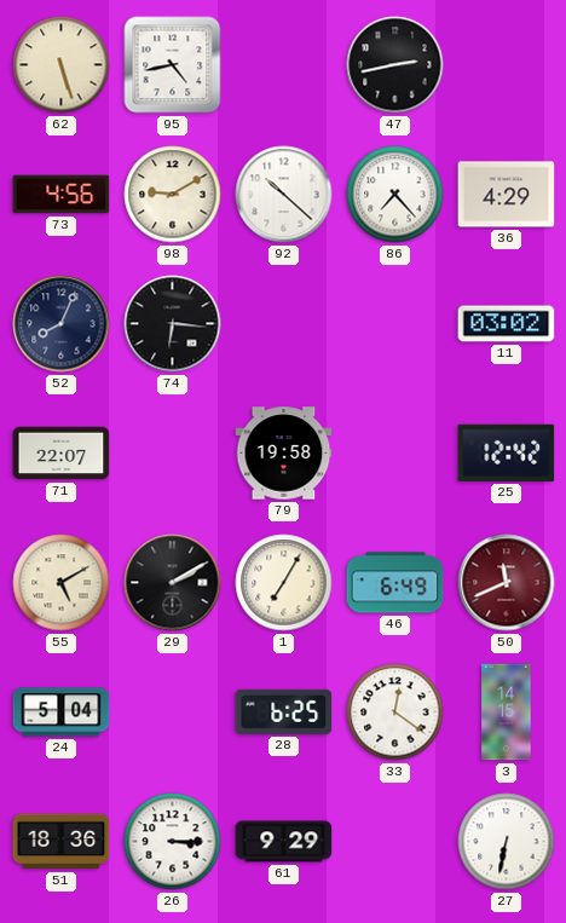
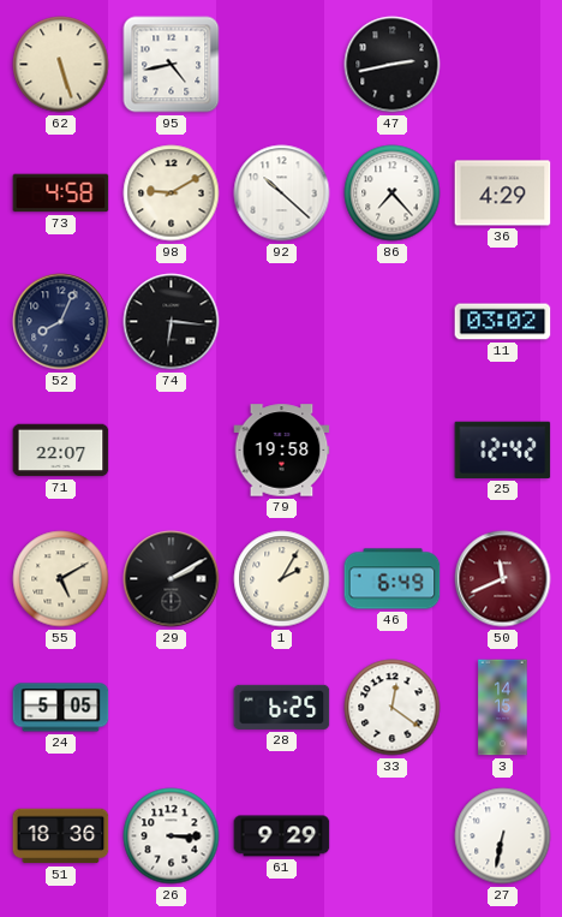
73: 4:56 -> 4:58
1: 7:05 -> 2:05
24: 5:04 -> 5:05
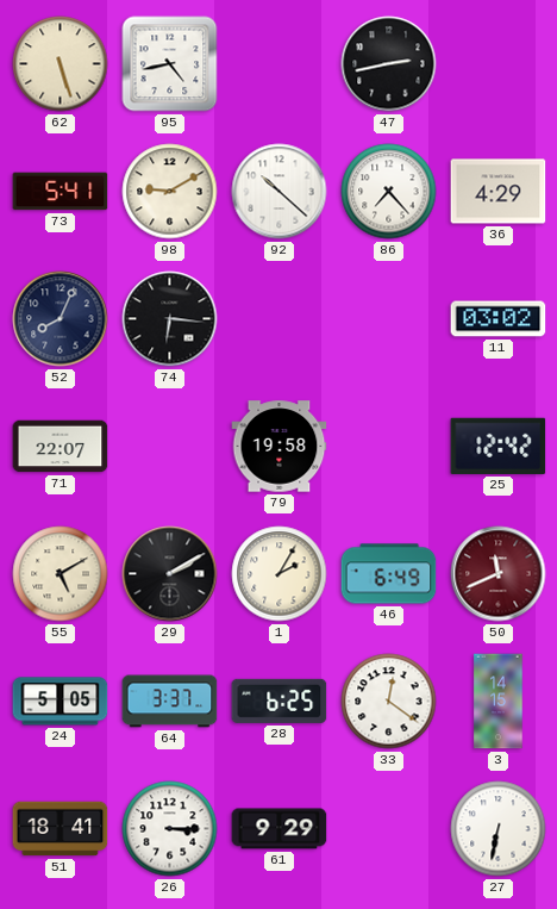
73: 4:58 -> 5:41
64: none -> 3:37
51: 18:36 -> 18:41
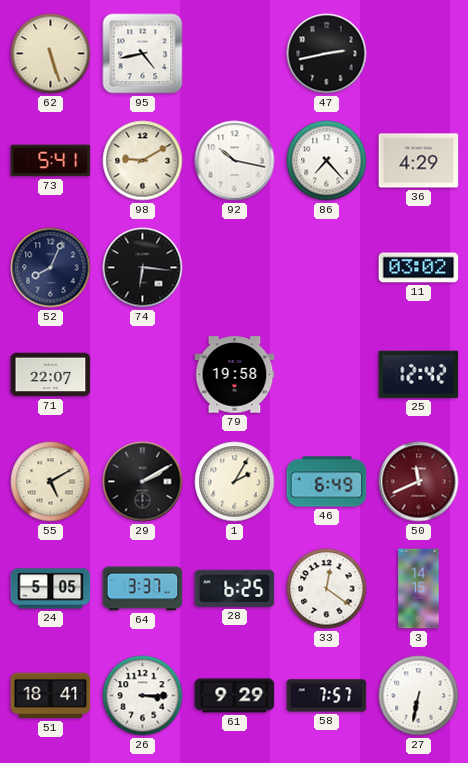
92: 10:22 -> 10:17
58: none -> 7:57
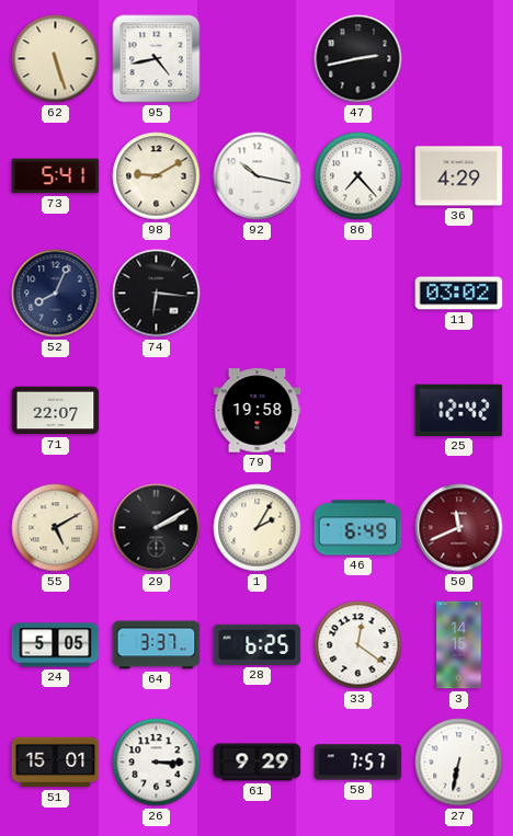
51: 18:41 -> 15:01
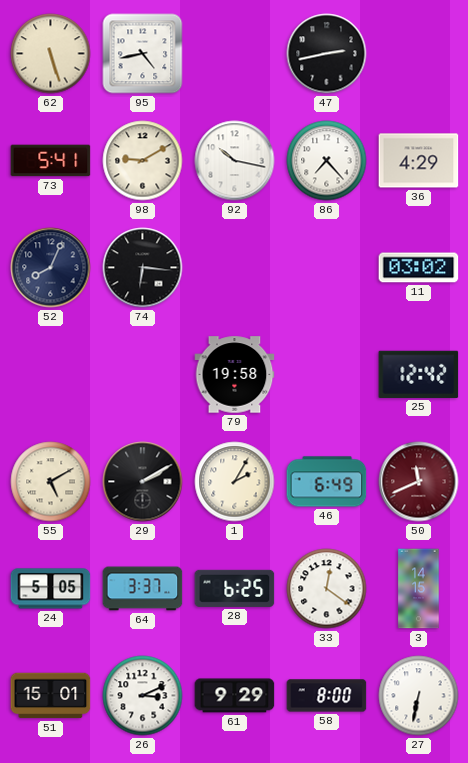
71: 22:07 -> none
26: 3:15 -> 3:11
58: 7:57 -> 8:00
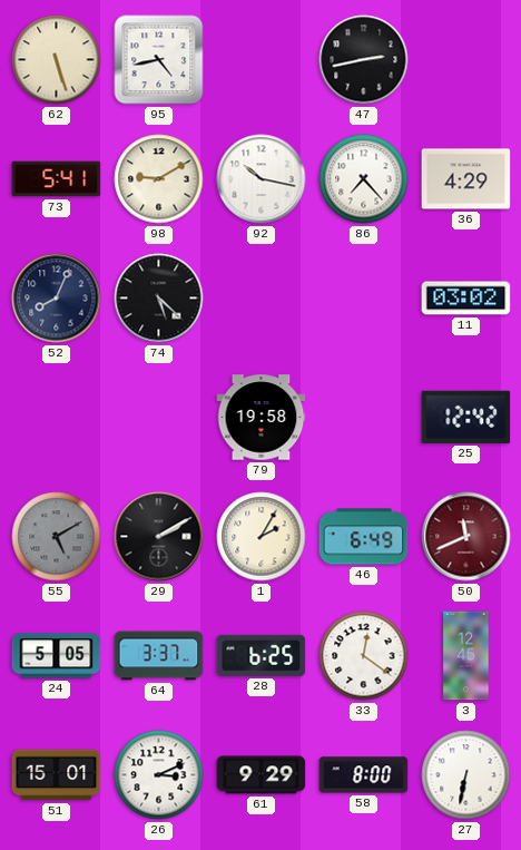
74: 6:16 -> 5:22
55 dial: cream -> grey
3: 14:15 -> 12:45
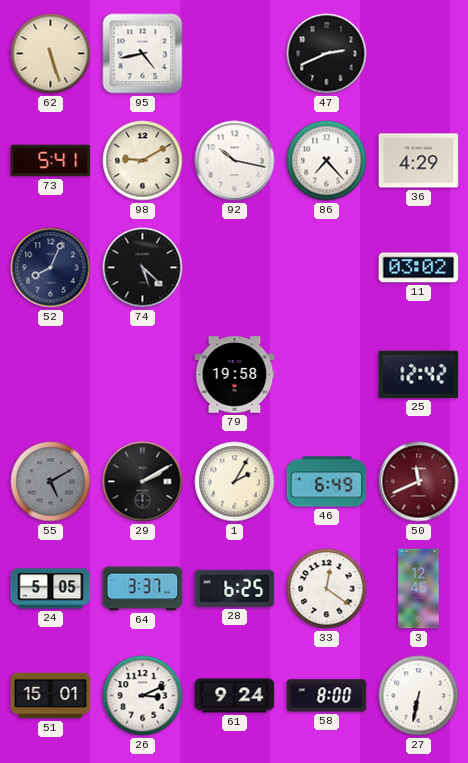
47: 2:43 -> 2:41
61: 9:29 -> 9:24
